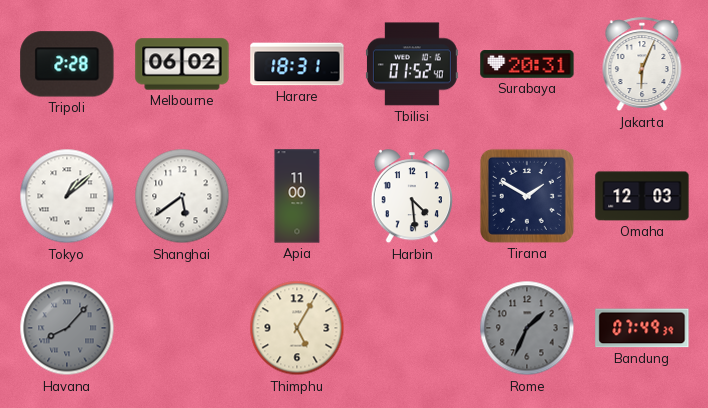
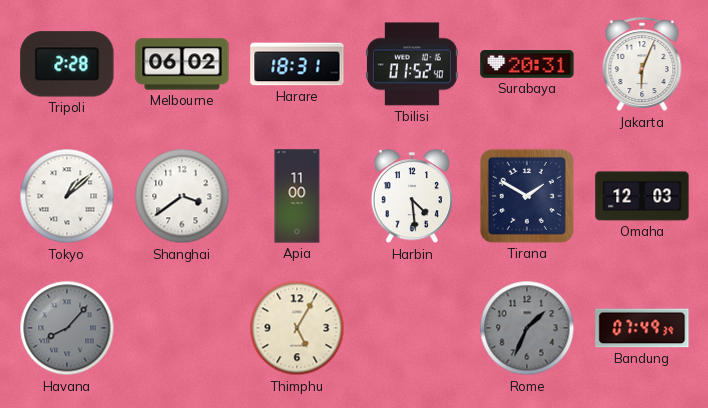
Shanghai: 5:39 -> 3:39
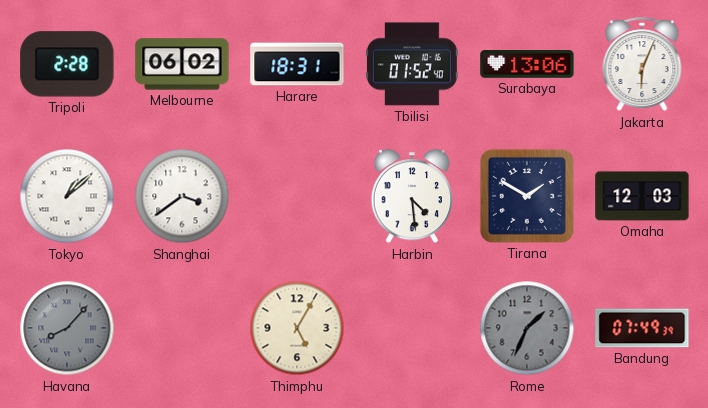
Surabaya: 20:31 -> 13:06
Apia: 11:00 -> none
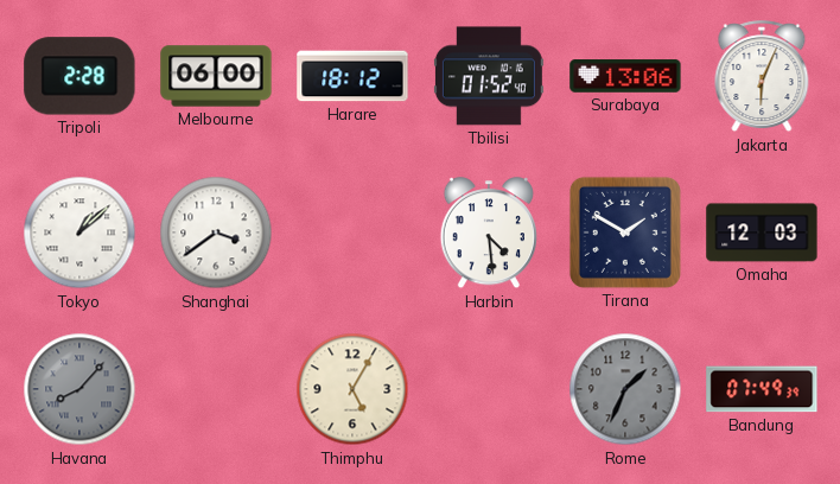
Melbourne: 06:02 -> 06:00
Harare: 18:31 -> 18:12
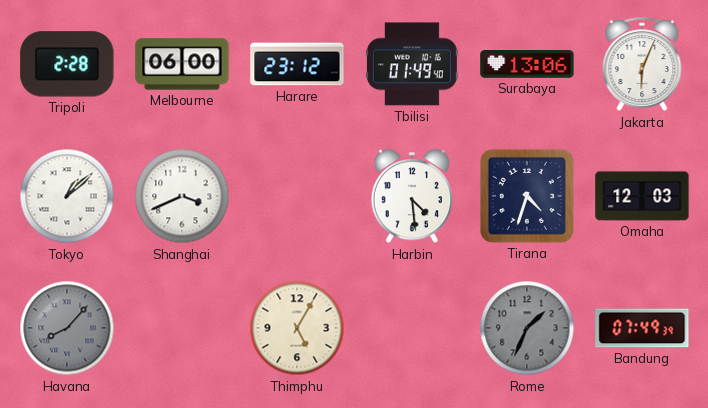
Harare: 18:12 -> 23:12
Tbilisi: 01:52 -> 01:49
Shanghai: 3:39 -> 3:41
Tirana: 1:50 -> 4:33
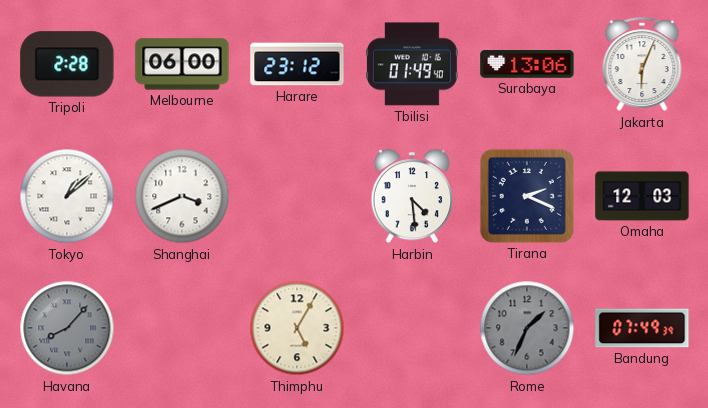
Tirana: 4:33 -> 2:19
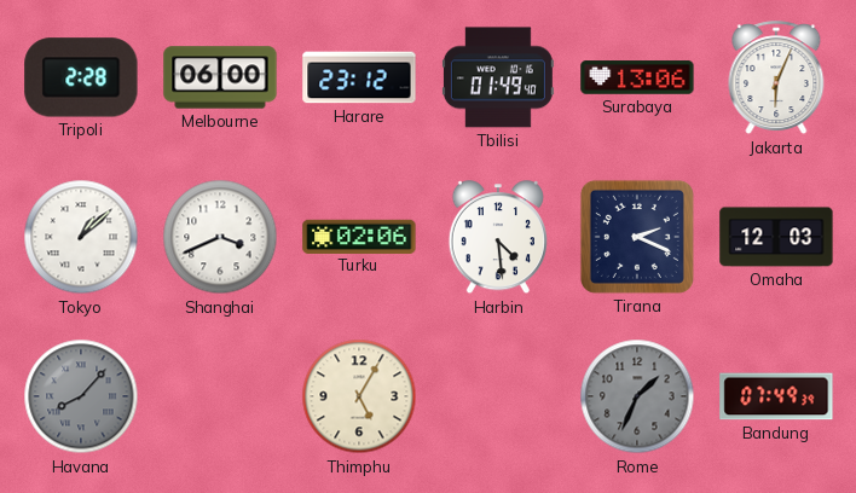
Turku: none -> 02:06
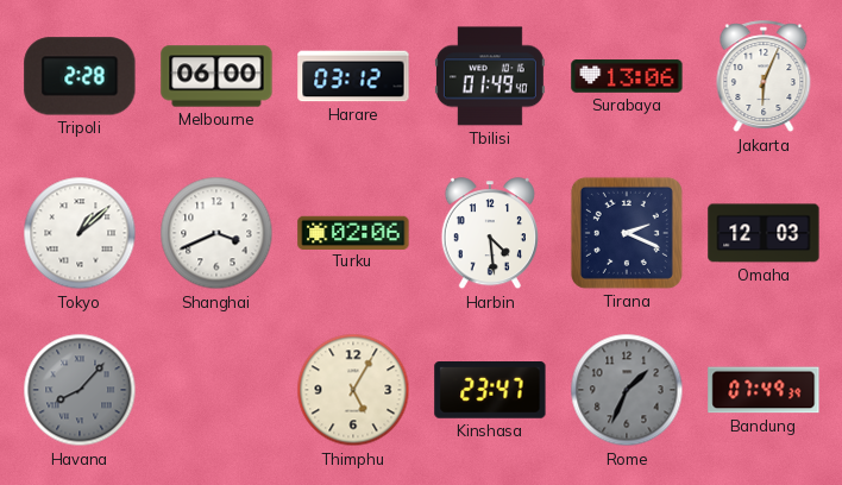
Harare: 23:12 -> 03:12
Kinshasa: none -> 23:47
